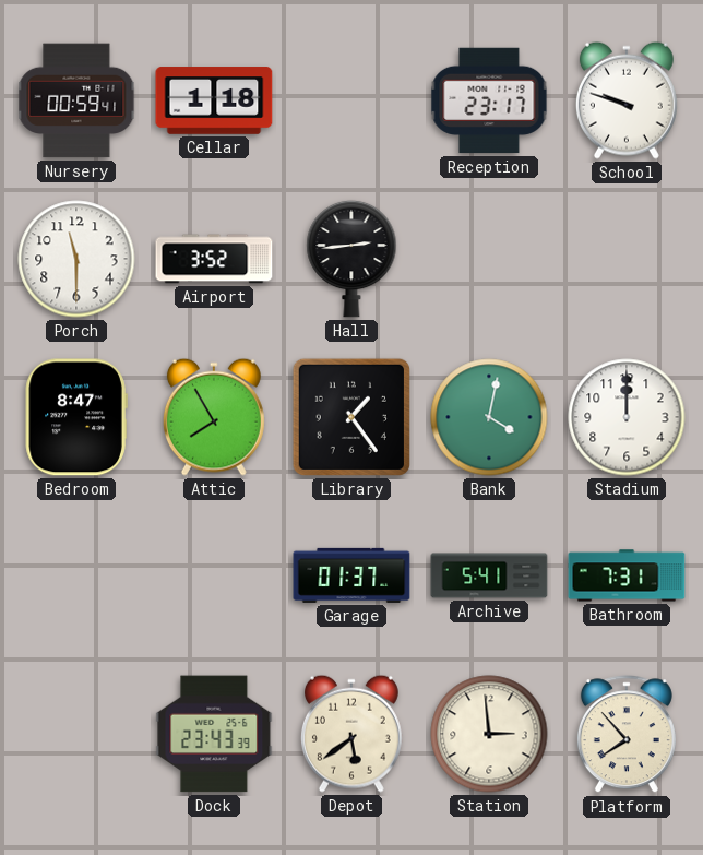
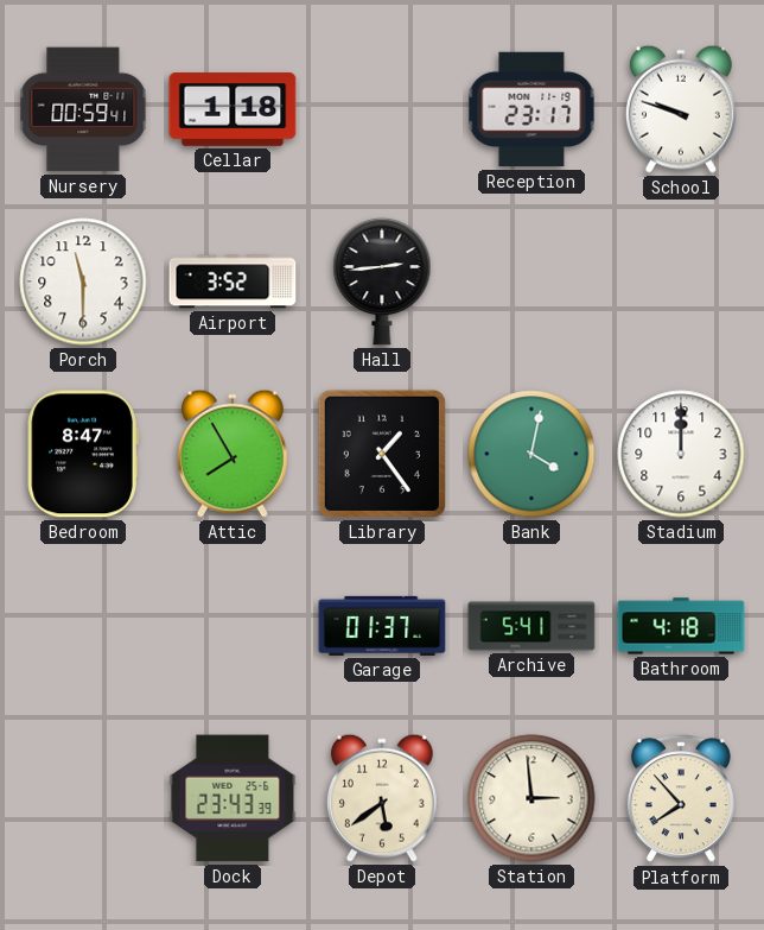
Bathroom: 7:31 -> 4:18
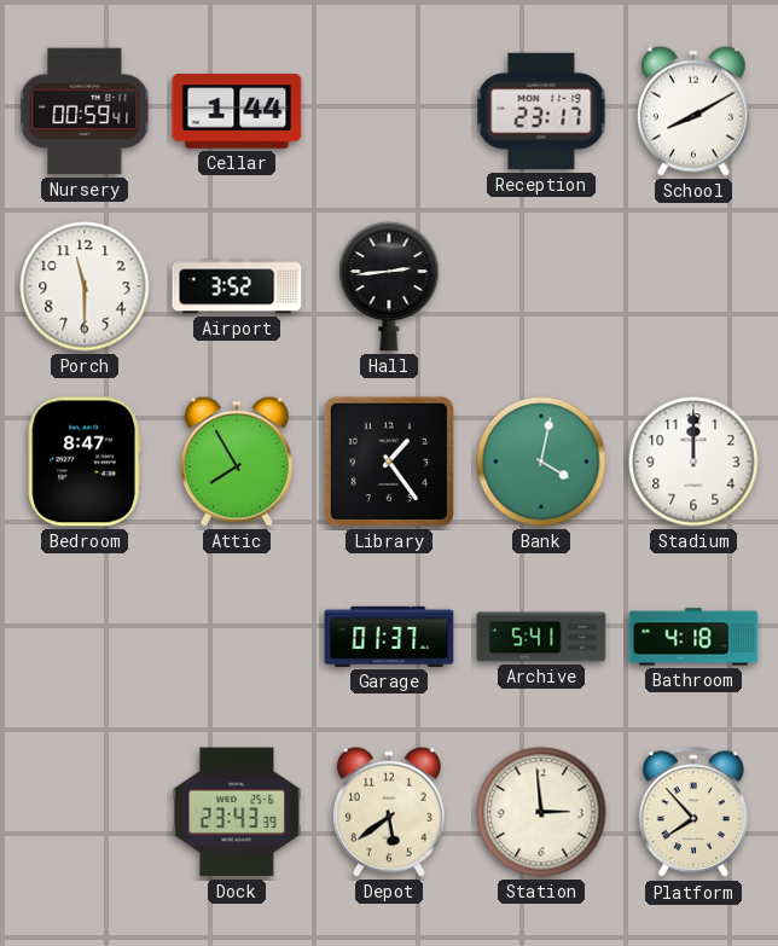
Cellar: 1:18 -> 1:44
School: 9:48 -> 8:10
